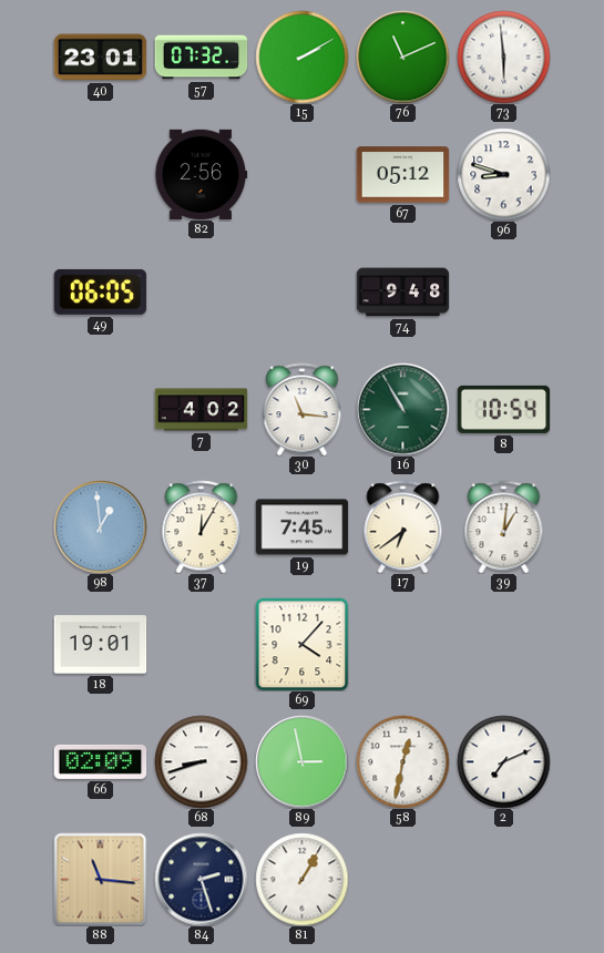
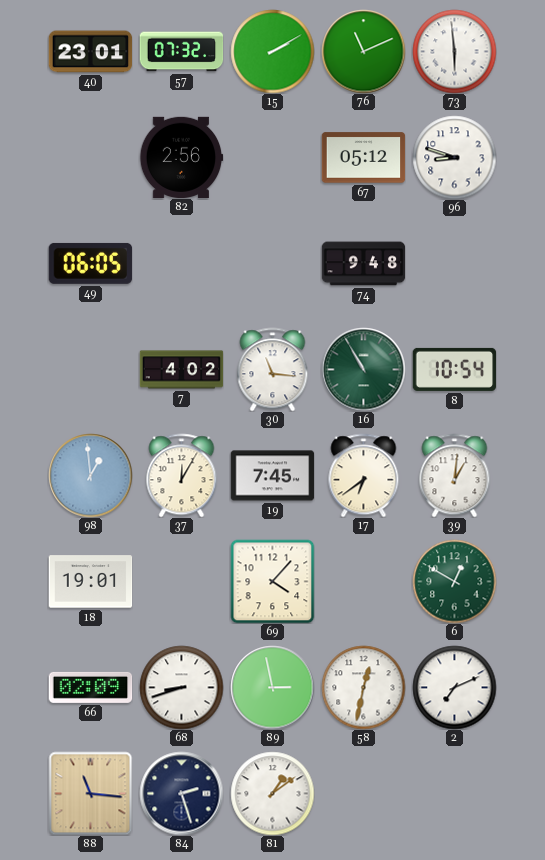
6: none -> 12:50
81: 1:05 -> 1:09
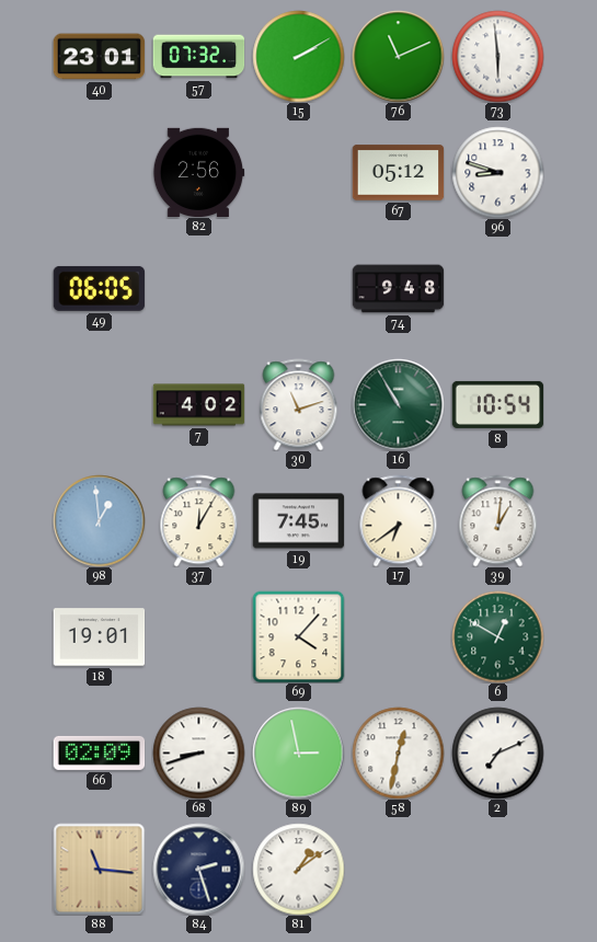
30: 11:16 -> 11:12
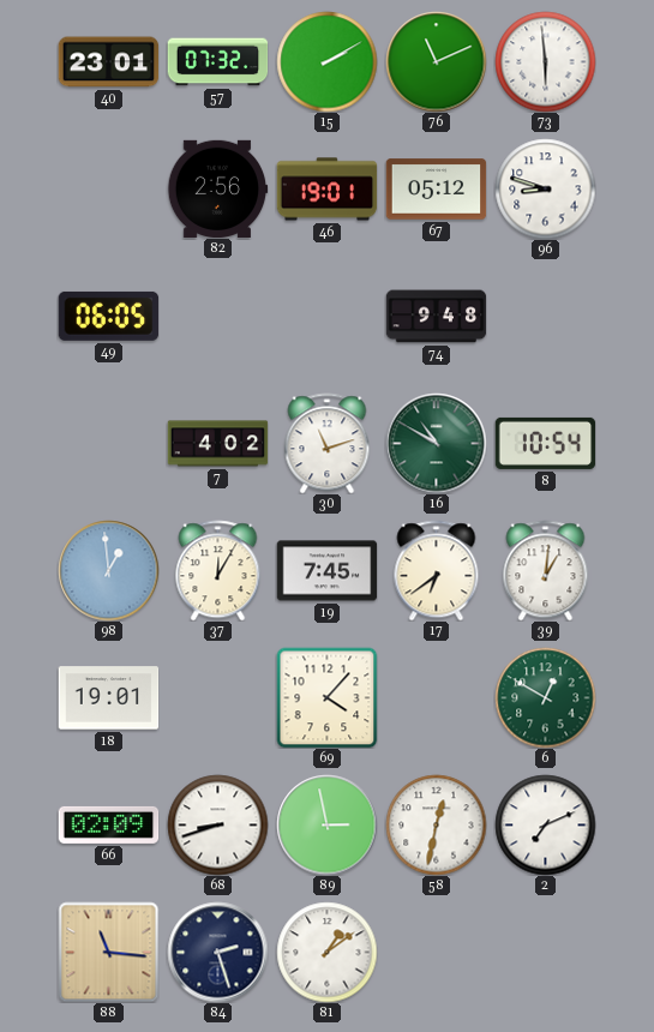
46: none -> 19:01
16: 10:55 -> 10:50
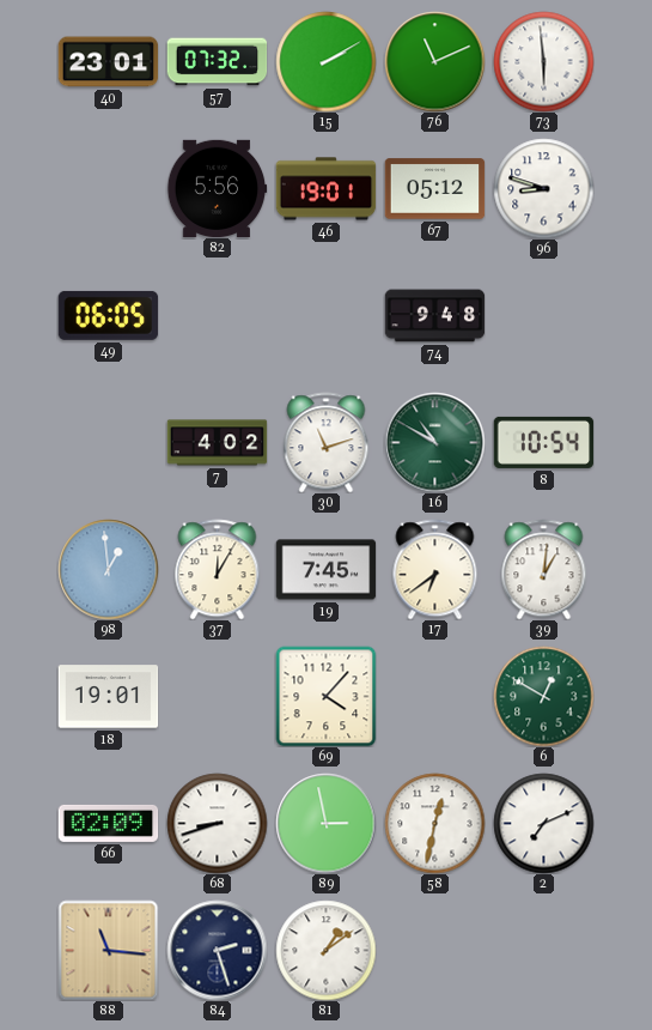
82: 2:56 -> 5:56
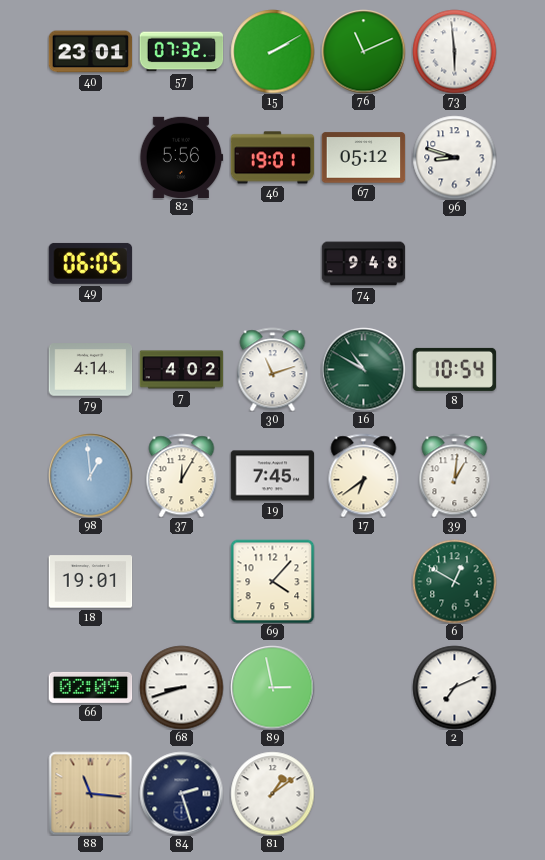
79: none -> 4:14
58: 12:32 -> none
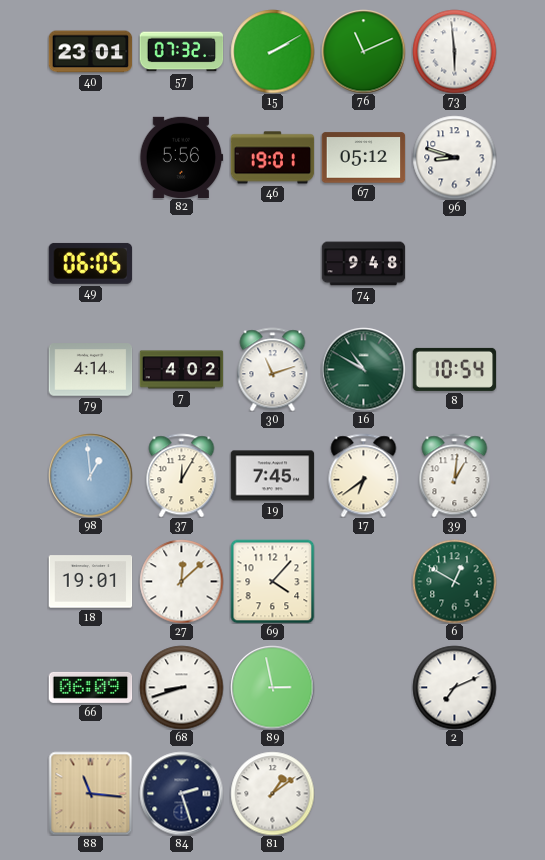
27: none -> 12:08
66: 02:09 -> 06:09
